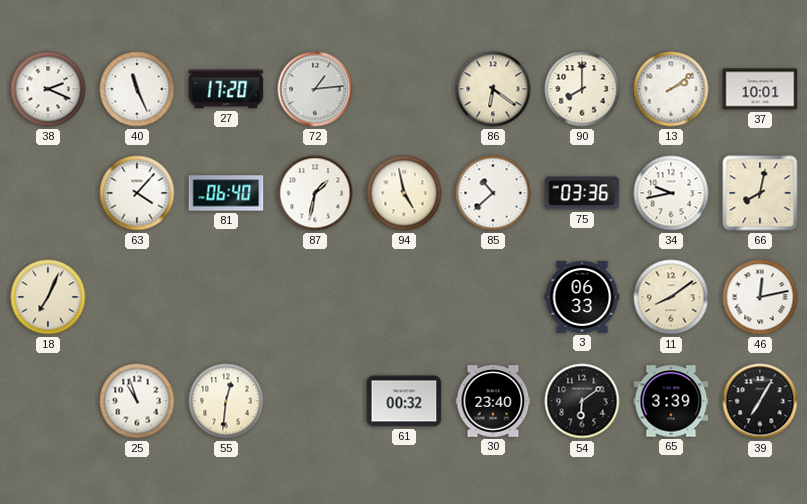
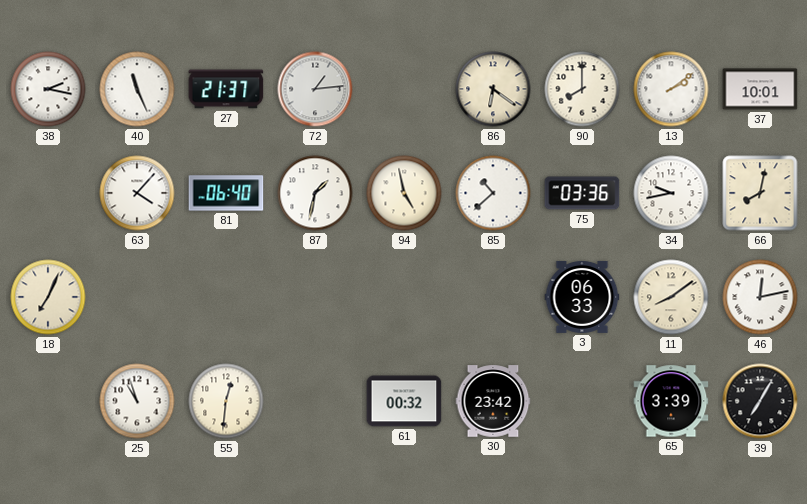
38: 2:19 -> 2:17
27: 17:20 -> 21:37
30: 23:40 -> 23:42
54: 6:09 -> none
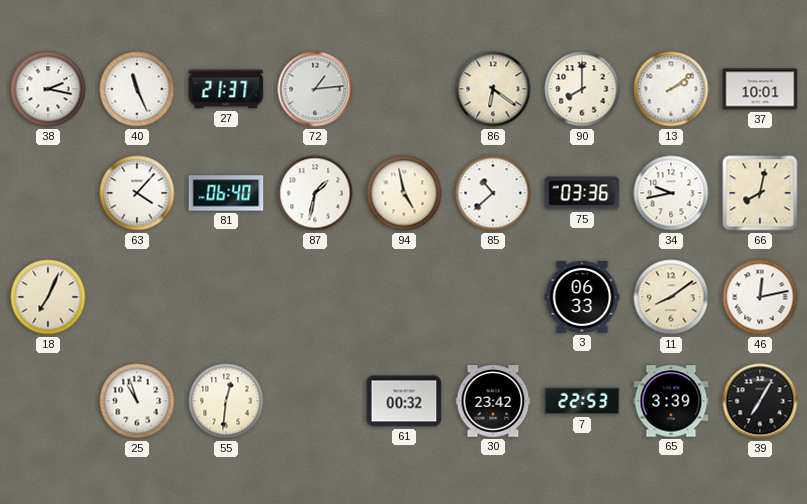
7: none -> 22:53
